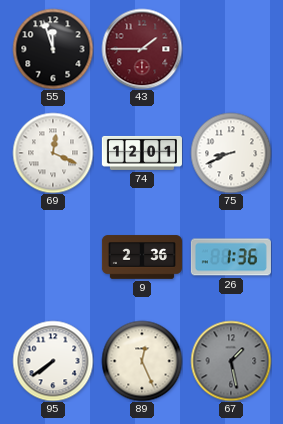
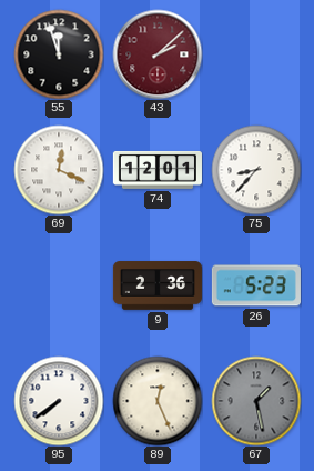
43: 1:45 -> 2:08
75: 8:41 -> 8:37
26: 1:36 -> 5:23
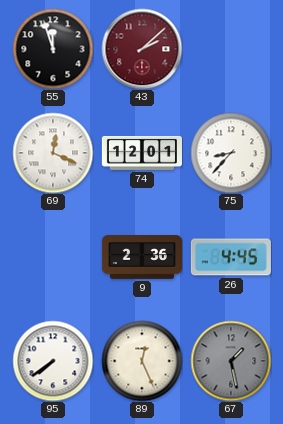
26: 5:23 -> 4:45
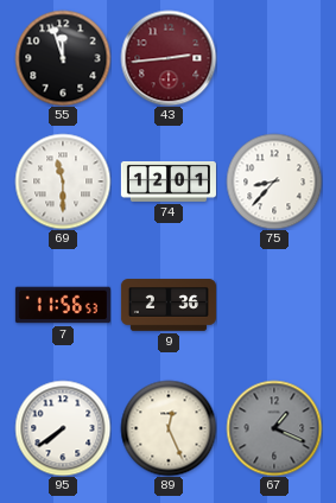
43: 2:08 -> 2:44
69: 12:19 -> 11:30
7: none -> 11:56
26: 4:45 -> none
67: 1:28 -> 1:19
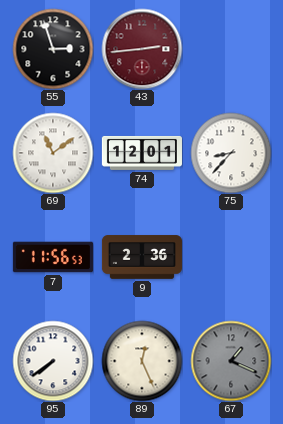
55: 11:57 -> 2:57
69: 11:30 -> 11:09
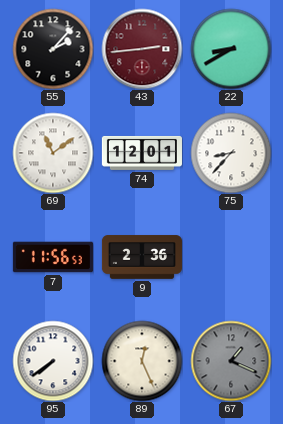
55: 2:57 -> 2:07
22: none -> 8:40
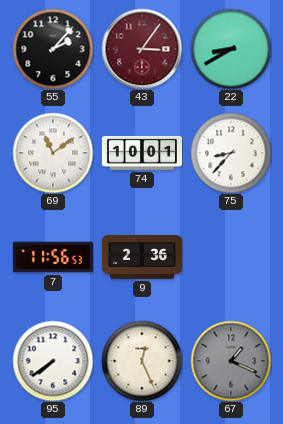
43: 2:44 -> 3:06
74: 12:01 -> 10:01
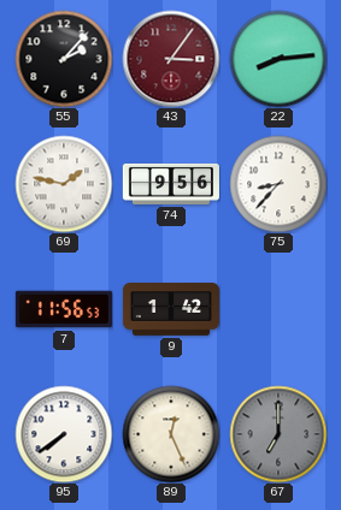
22: 8:40 -> 8:14
69: 11:09 -> 1:47
74: 10:01 -> 9:56
9: 2:36 -> 1:42
67: 1:19 -> 7:00
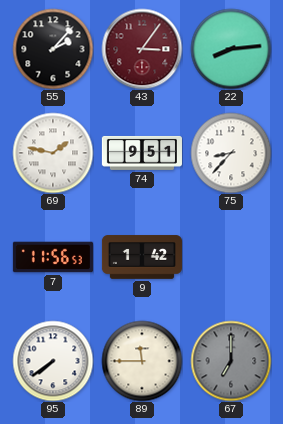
74: 9:56 -> 9:51
89: 12:26 -> 11:45
